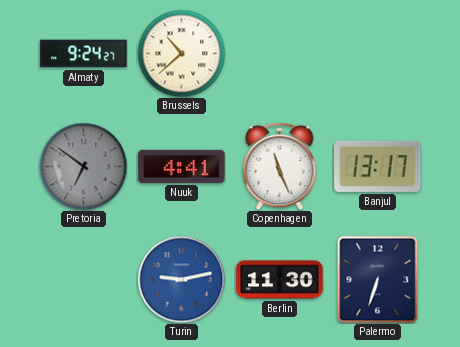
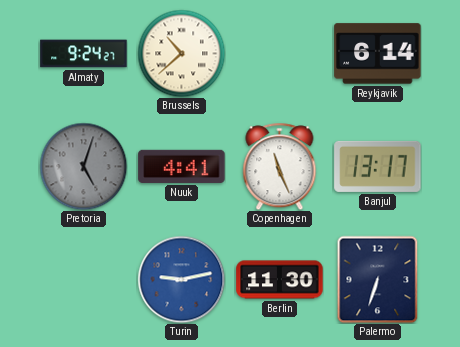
Reykjavik: none -> 6:14
Pretoria: 6:51 -> 5:03
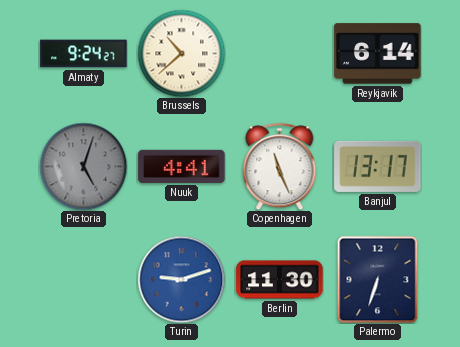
Turin: 9:13 -> 9:12
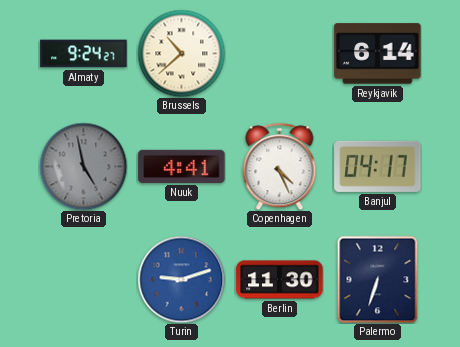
Pretoria: 5:03 -> 4:58
Copenhagen: 11:26 -> 4:26
Banjul: 13:17 -> 04:17
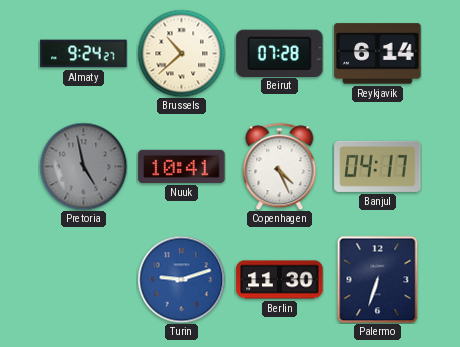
Beirut: none -> 07:28
Nuuk: 4:41 -> 10:41
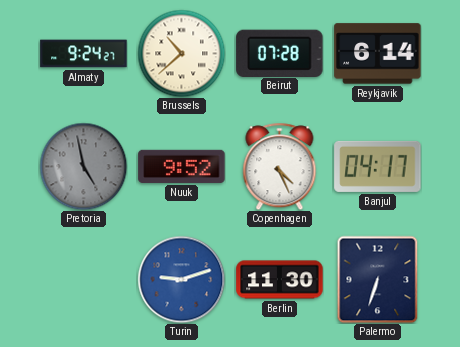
Nuuk: 10:41 -> 9:52
